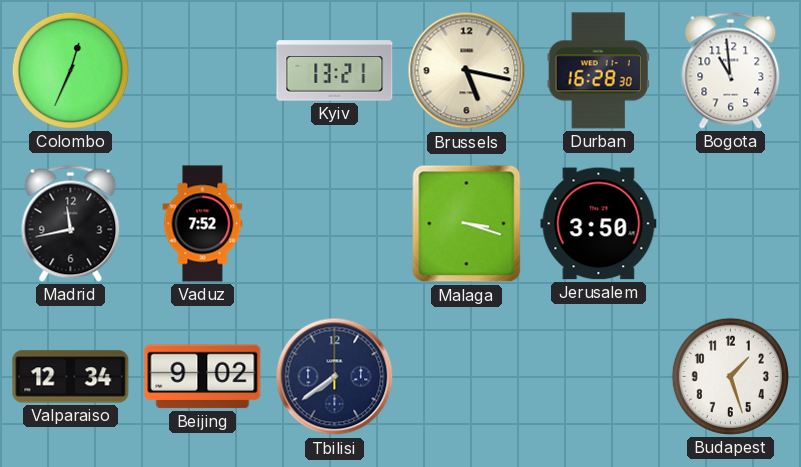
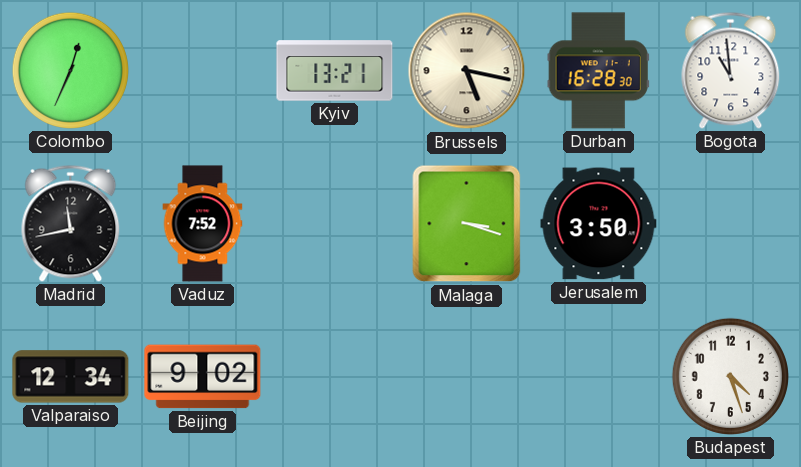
Tbilisi: 7:39 -> none
Budapest: 1:27 -> 4:27
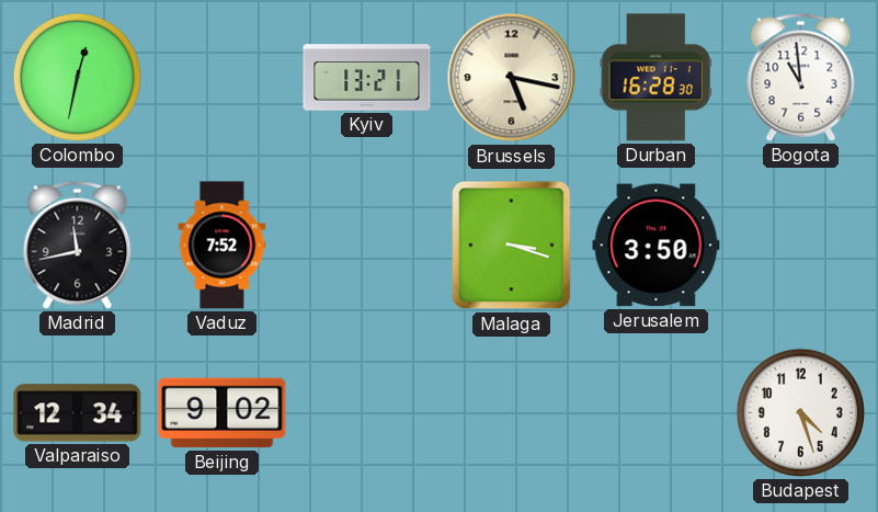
Colombo: 12:34 -> 12:32
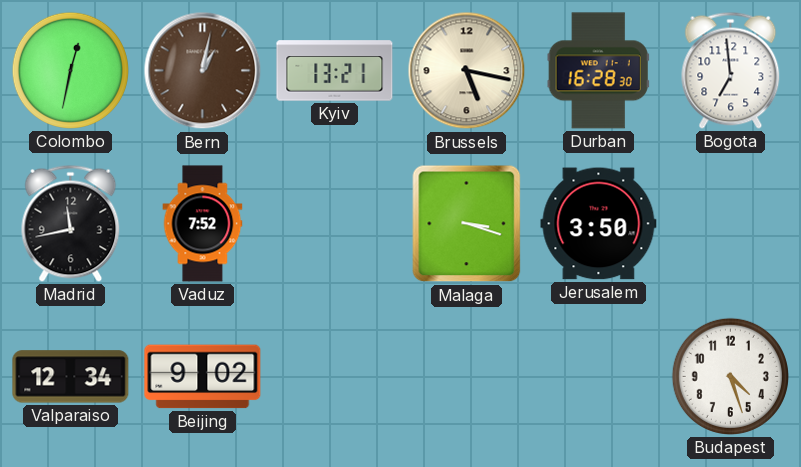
Bern: none -> 1:02
Bogota: 10:59 -> 6:59
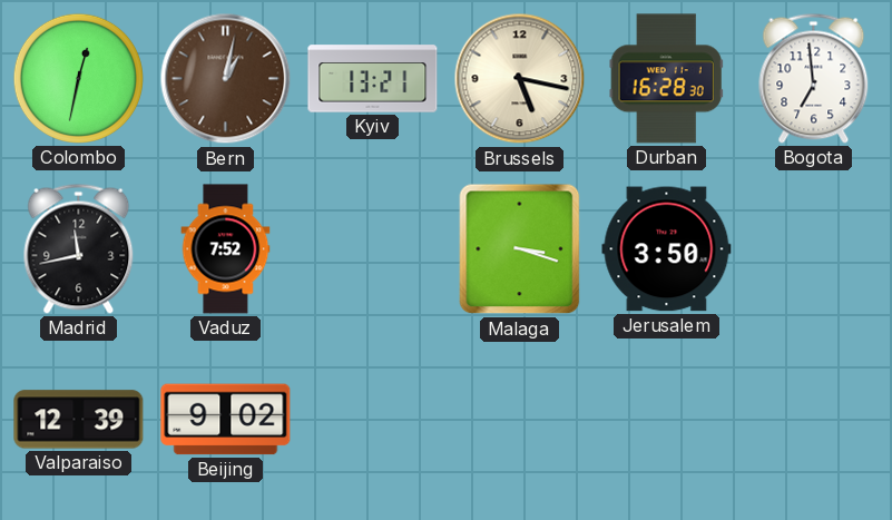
Valparaiso: 12:34 -> 12:39
Budapest: 4:27 -> none
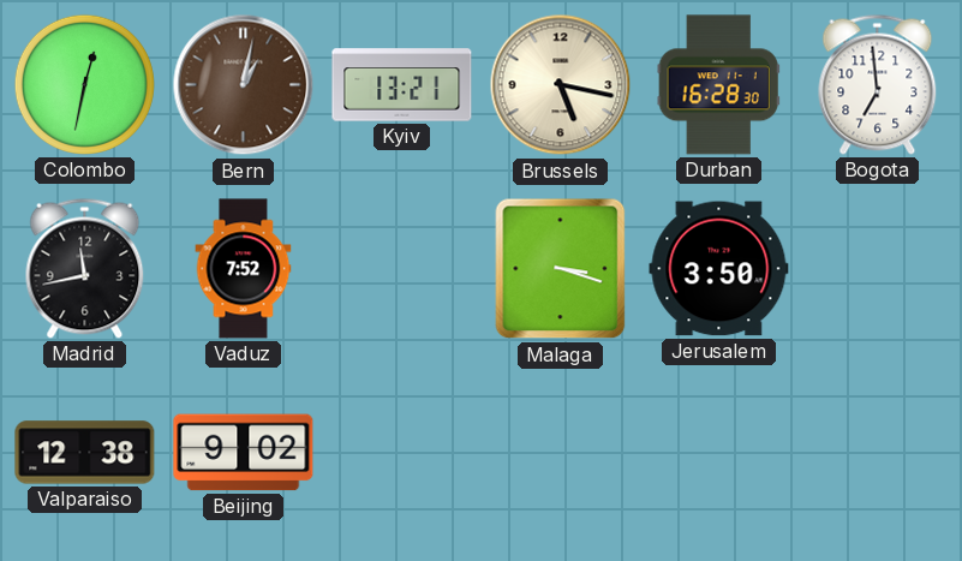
Valparaiso: 12:39 -> 12:38
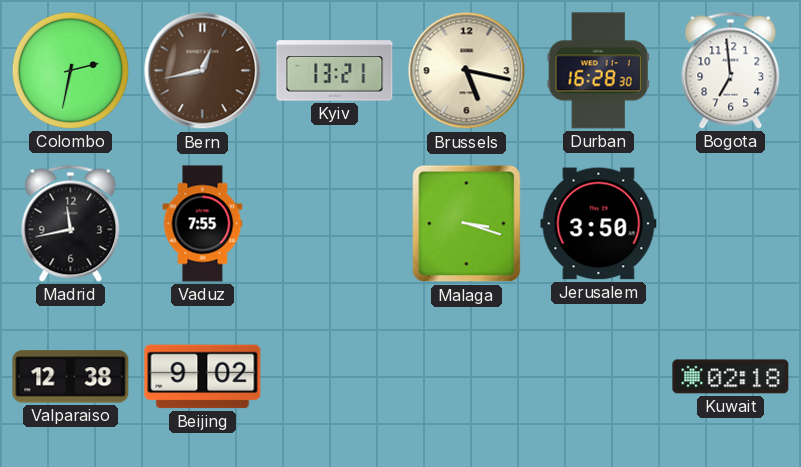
Colombo: 12:32 -> 2:32
Bern: 1:02 -> 12:43
Vaduz: 7:52 -> 7:55
Kuwait: none -> 02:18
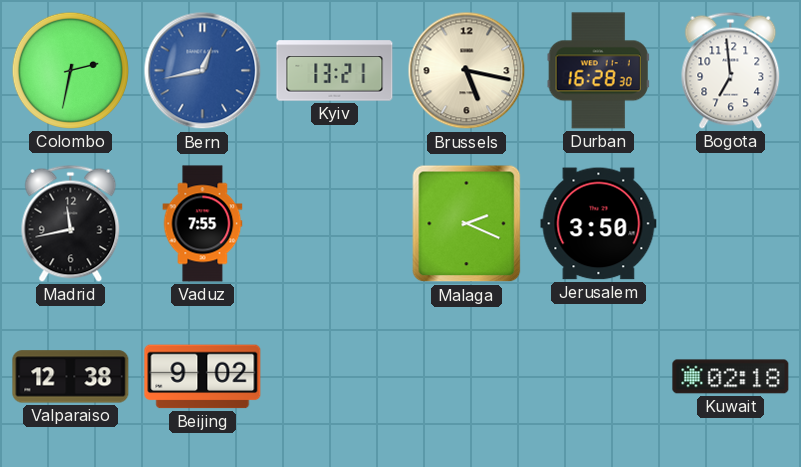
Bern dial: brown -> blue
Malaga: 3:18 -> 2:19
